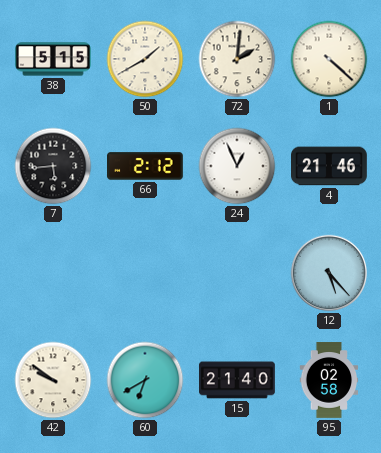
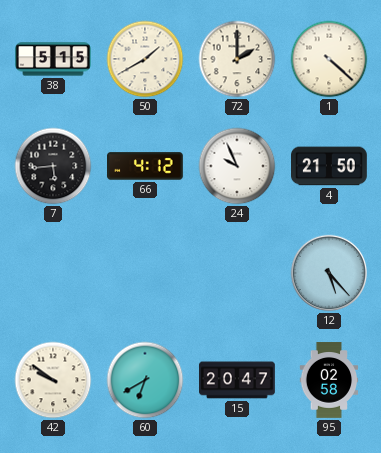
72: 2:01 -> 2:00
66: 2:12 -> 4:12
24: 12:56 -> 9:56
4: 21:46 -> 21:50
15: 21:40 -> 20:47
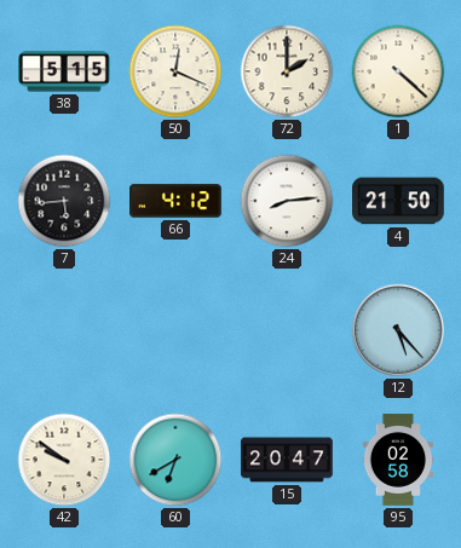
50: 1:40 -> 12:19
24: 9:56 -> 8:14
